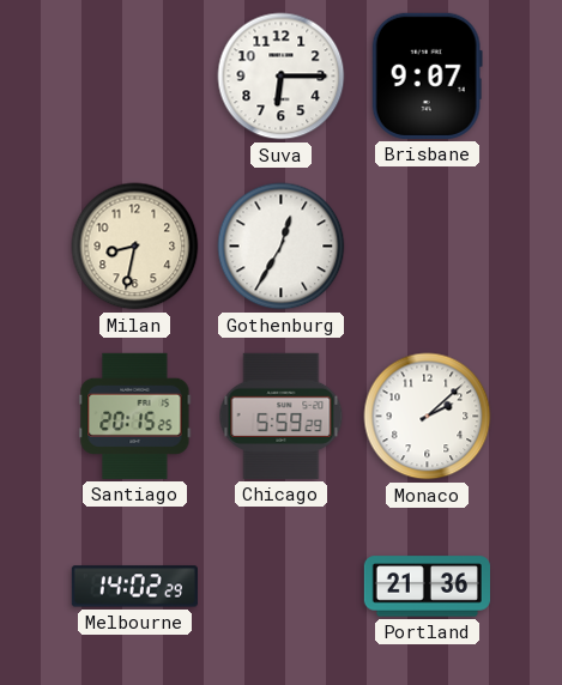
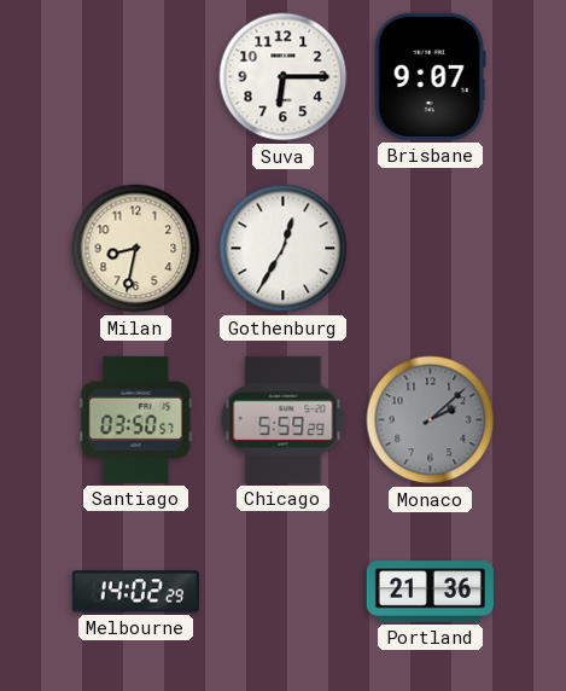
Santiago: 20:15 -> 03:50
Monaco dial: white -> grey
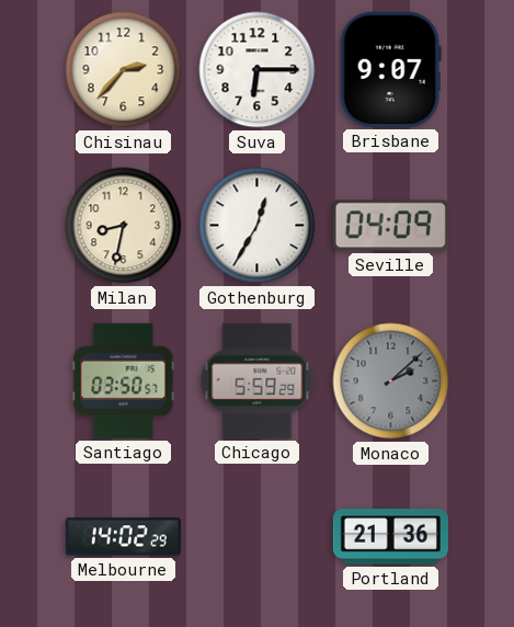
Chisinau: none -> 2:37
Seville: none -> 04:09
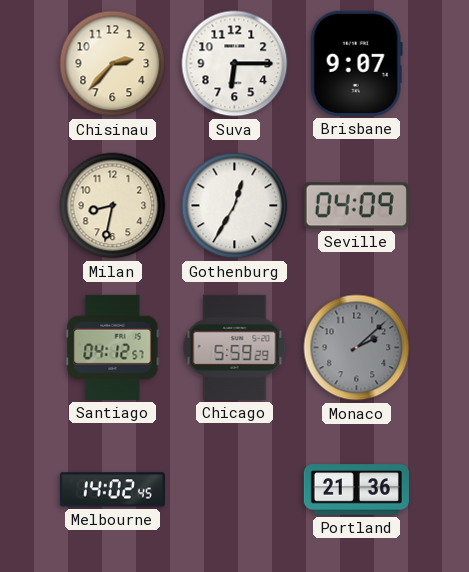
Santiago: 03:50 -> 04:12
Melbourne: 14:02:29 -> 14:02:45
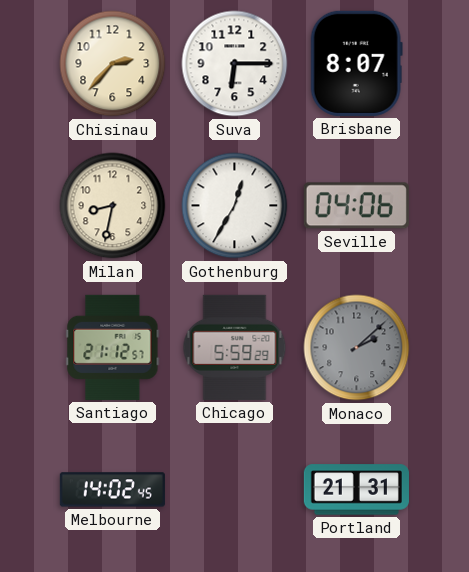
Brisbane: 9:07 -> 8:07
Seville: 04:09 -> 04:06
Santiago: 04:12 -> 21:12
Portland: 21:36 -> 21:31
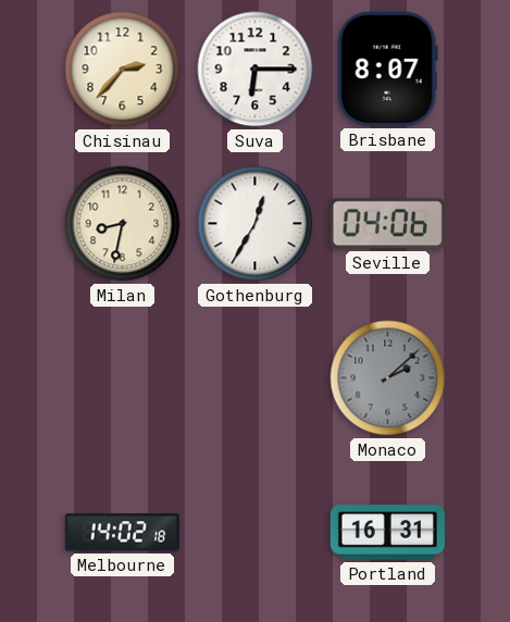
Santiago: 21:12 -> none
Chicago: 5:59 -> none
Melbourne: 14:02:45 -> 14:02:18
Portland: 21:31 -> 16:31
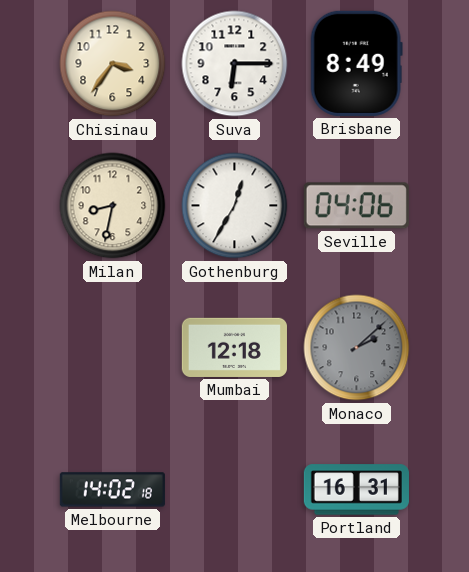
Chisinau: 2:37 -> 3:36
Brisbane: 8:07 -> 8:49
Mumbai: none -> 12:18
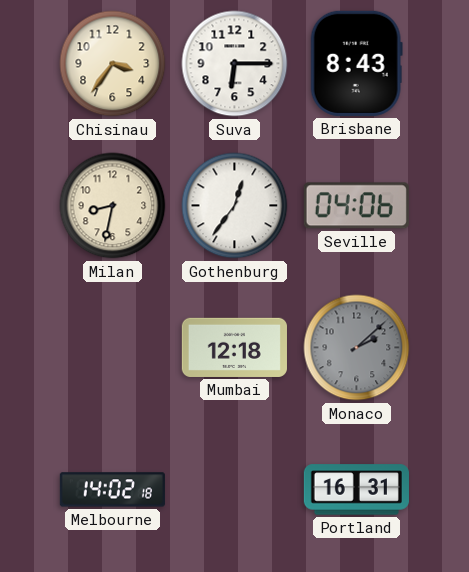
Brisbane: 8:49 -> 8:43
Gothenburg: 12:35 -> 12:36
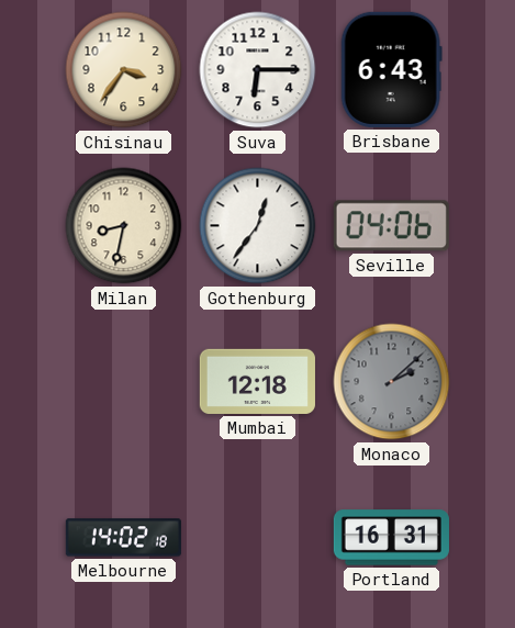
Brisbane: 8:43 -> 6:43
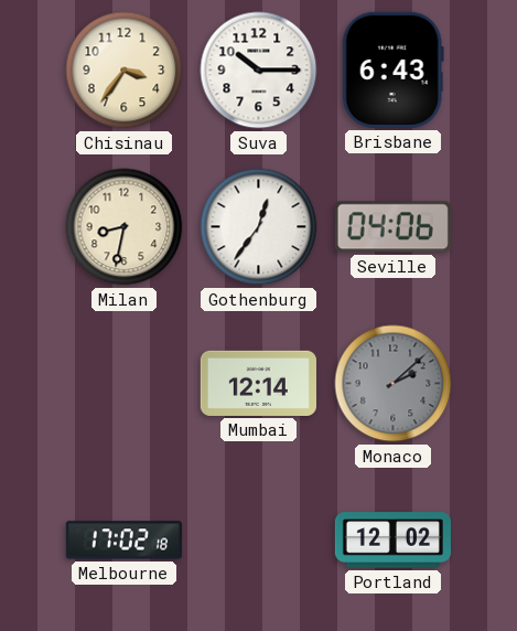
Suva: 6:15 -> 10:15
Mumbai: 12:18 -> 12:14
Melbourne: 14:02 -> 17:02
Portland: 16:31 -> 12:02
